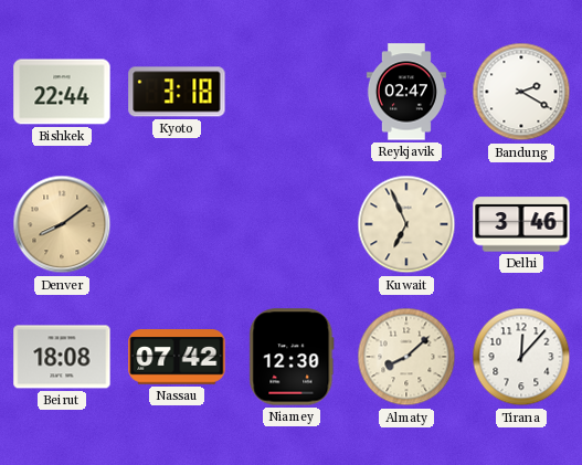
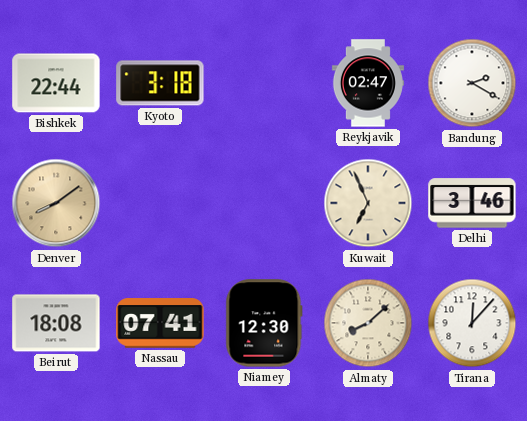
Nassau: 07:42 -> 07:41
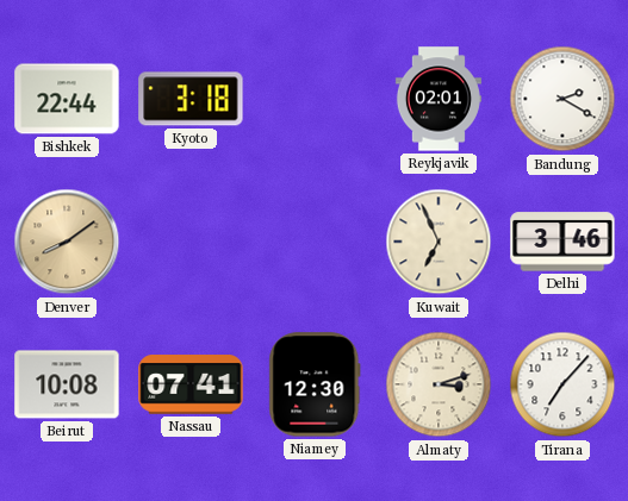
Reykjavik: 02:47 -> 02:01
Beirut: 18:08 -> 10:08
Almaty: 8:08 -> 3:12
Tirana: 12:07 -> 7:07
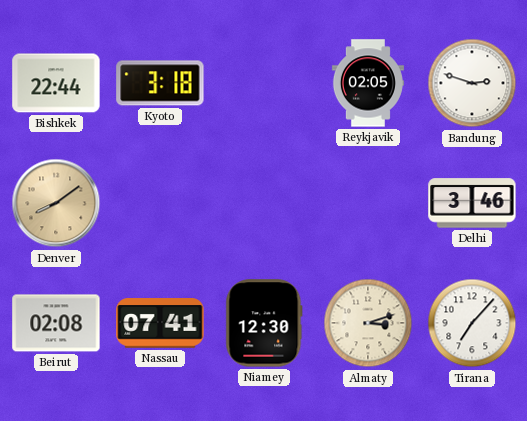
Reykjavik: 02:01 -> 02:05
Bandung: 2:20 -> 2:48
Kuwait: 6:56 -> none
Beirut: 10:08 -> 02:08
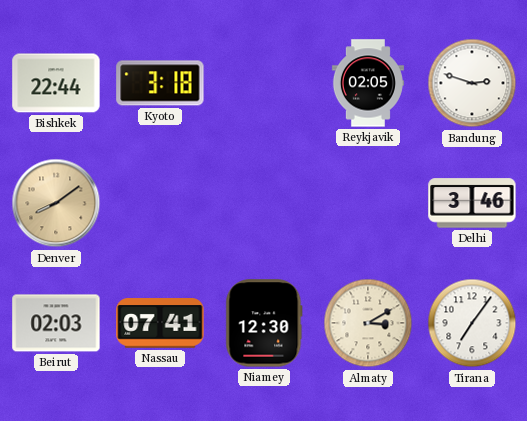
Beirut: 02:08 -> 02:03
Almaty: 3:12 -> 3:10
Tirana: 7:07 -> 7:06
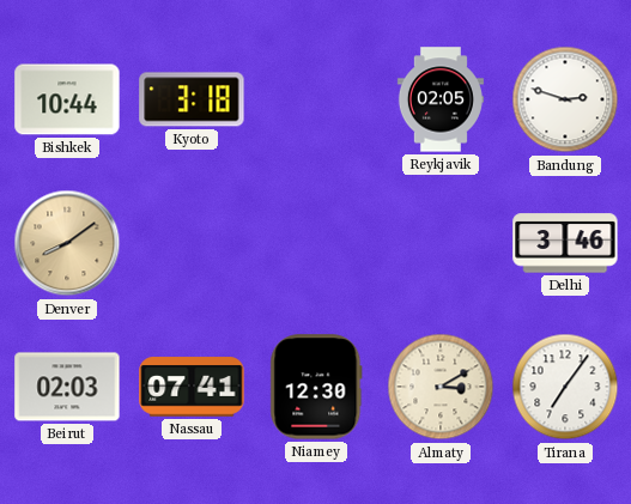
Bishkek: 22:44 -> 10:44
